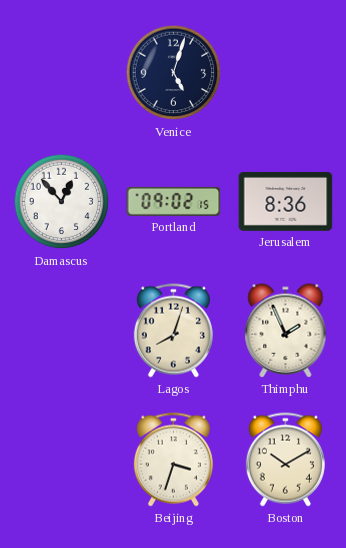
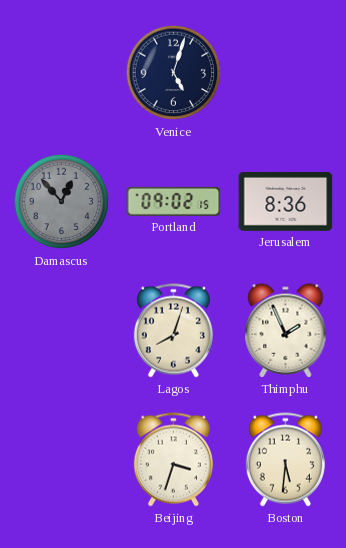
Damascus dial: white -> grey
Boston: 10:10 -> 5:31
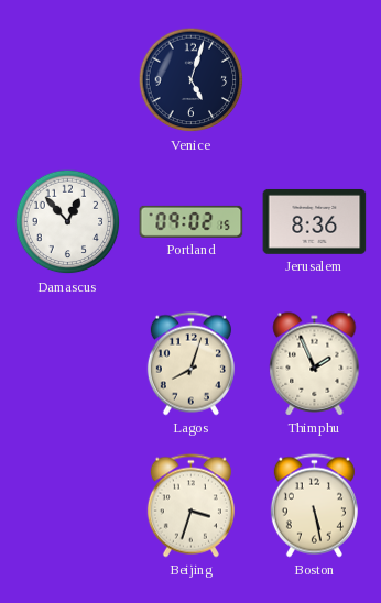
Damascus dial: grey -> white
Boston: 5:31 -> 5:28
